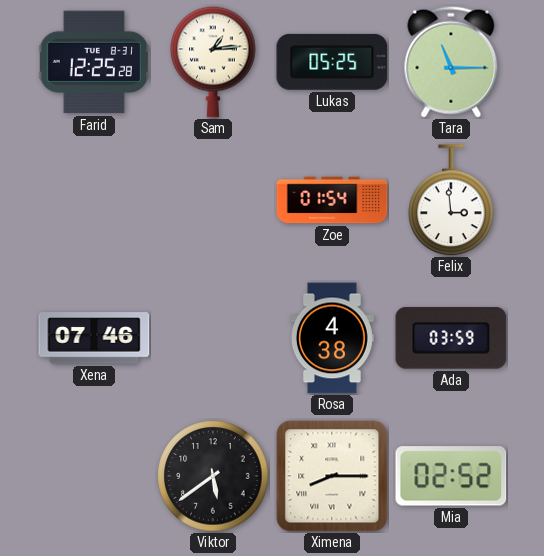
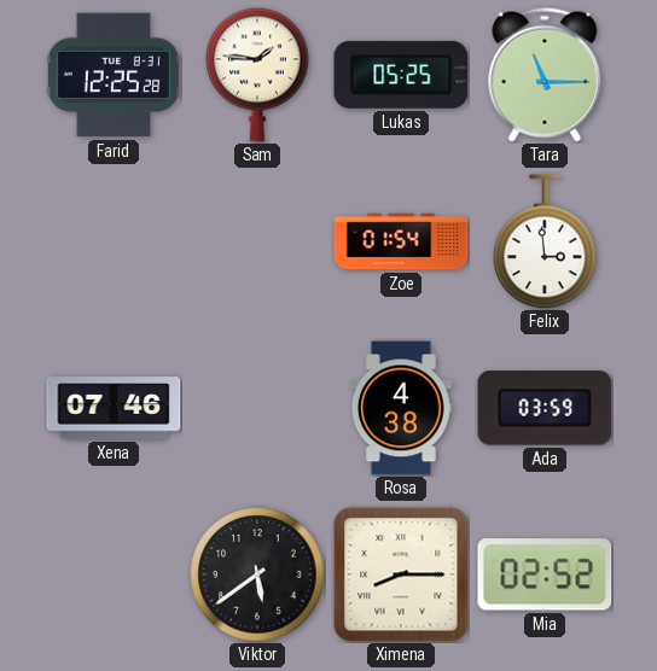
Sam: 1:14 -> 1:46
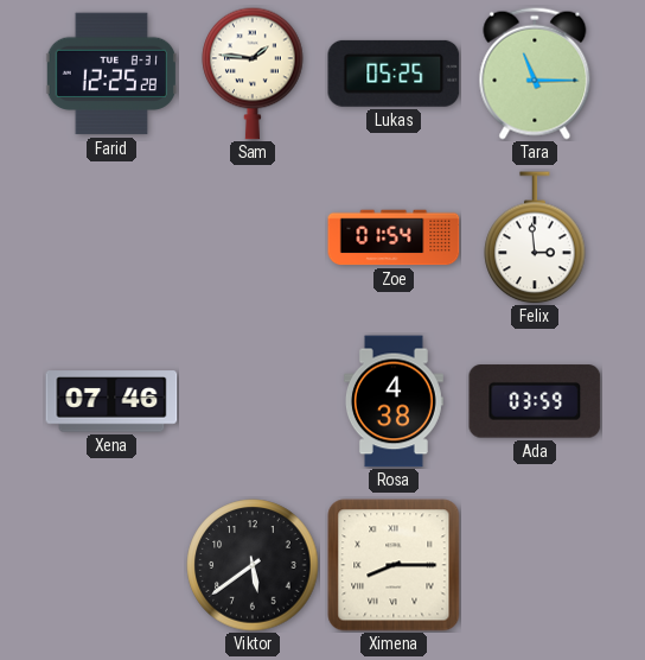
Mia: 02:52 -> none
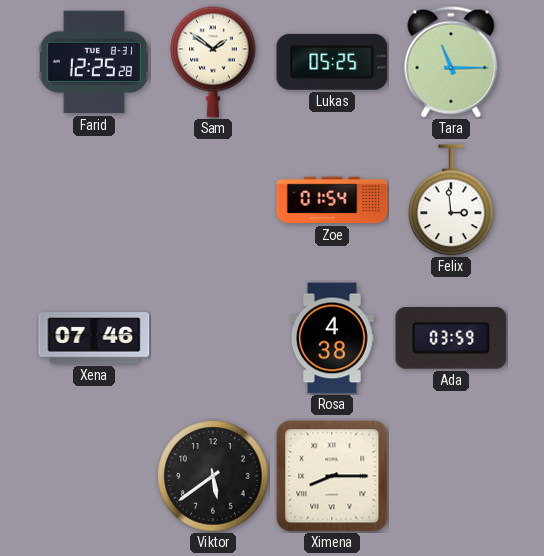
Sam: 1:46 -> 1:51
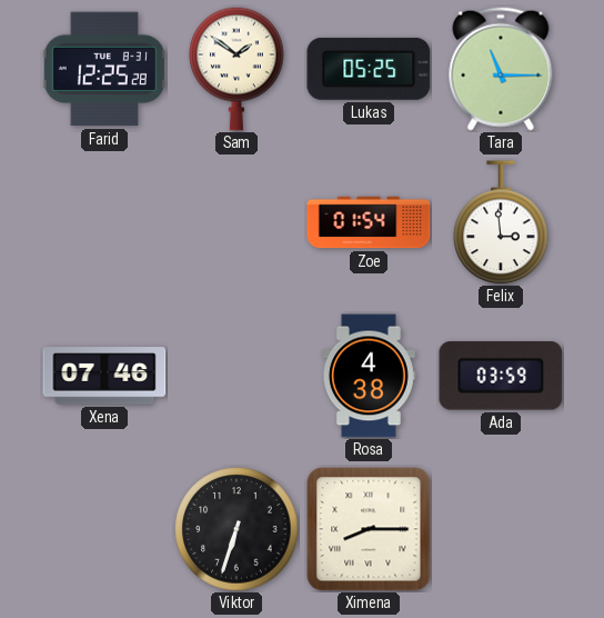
Viktor: 5:39 -> 6:33
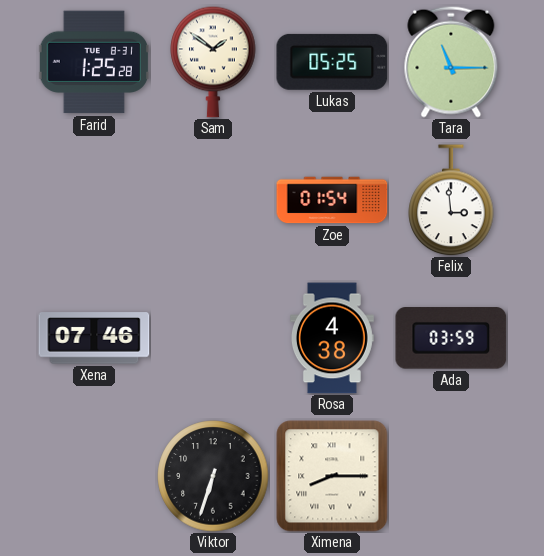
Farid: 12:25 -> 1:25
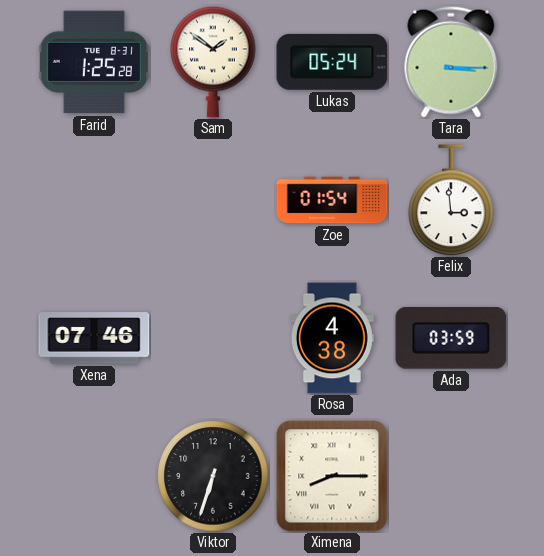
Lukas: 05:25 -> 05:24
Tara: 11:15 -> 3:15
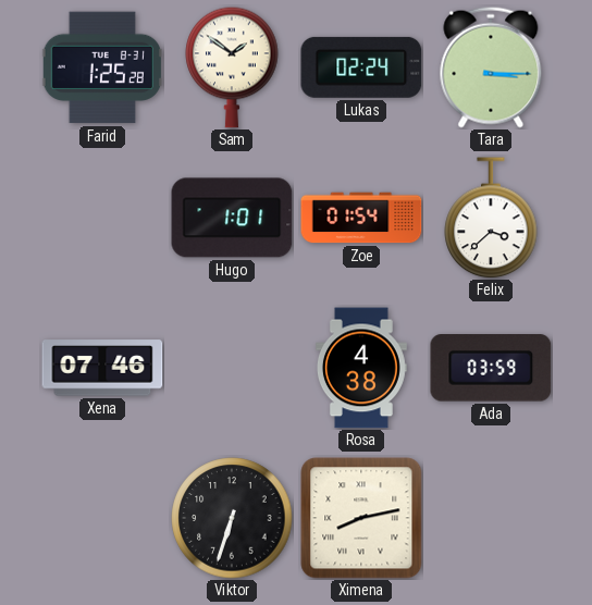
Lukas: 05:24 -> 02:24
Hugo: none -> 1:01
Felix: 2:59 -> 3:38
Ximena: 8:15 -> 8:13
